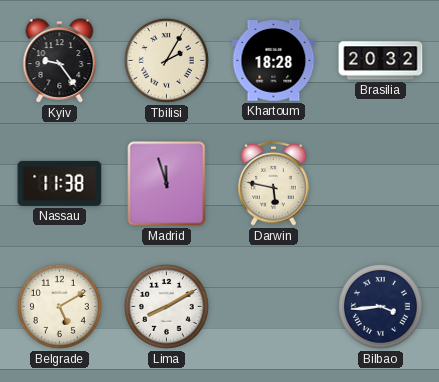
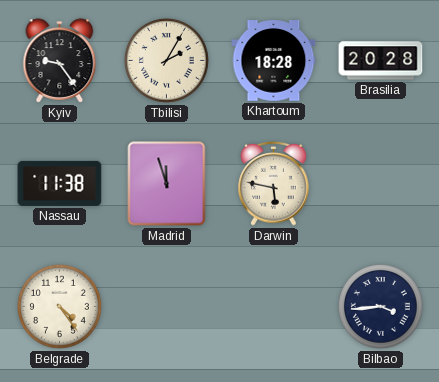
Brasilia: 20:32 -> 20:28
Belgrade: 5:10 -> 4:24
Lima: 8:10 -> none
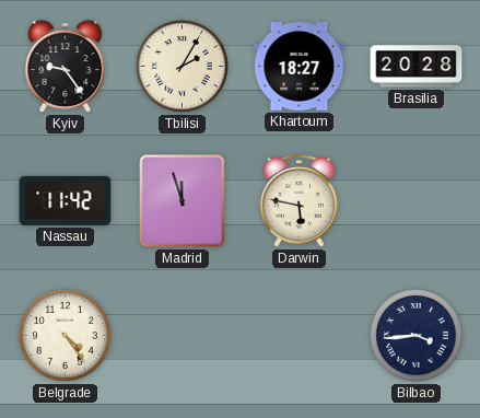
Khartoum: 18:28 -> 18:27
Nassau: 11:38 -> 11:42
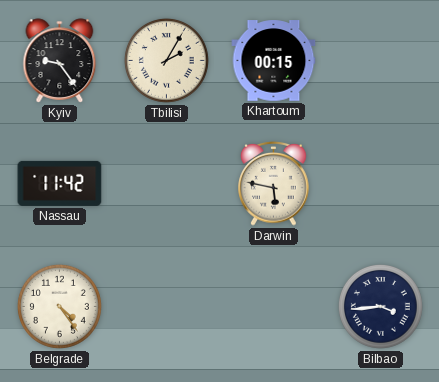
Khartoum: 18:27 -> 00:15
Brasilia: 20:28 -> none
Madrid: 11:57 -> none
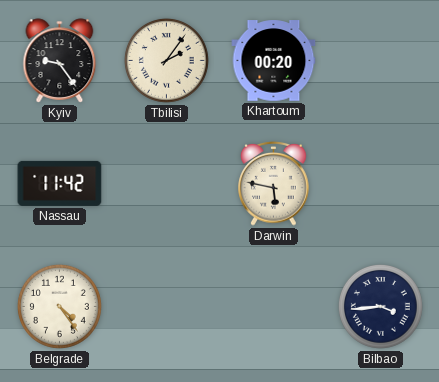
Tbilisi: 2:05 -> 2:06
Khartoum: 00:15 -> 00:20
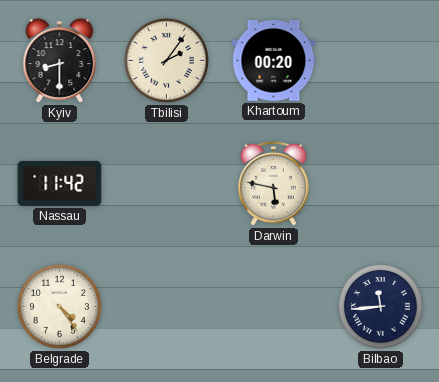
Kyiv: 9:24 -> 8:30
Bilbao: 3:44 -> 11:44
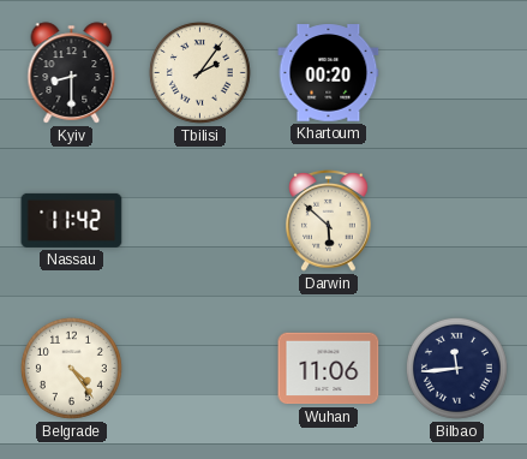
Darwin: 5:47 -> 5:52
Wuhan: none -> 11:06
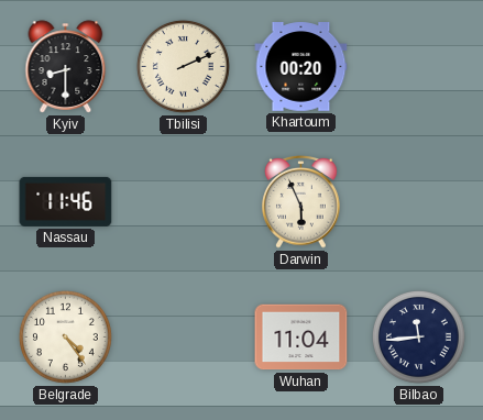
Tbilisi: 2:06 -> 2:11
Nassau: 11:42 -> 11:46
Darwin: 5:52 -> 5:56
Wuhan: 11:06 -> 11:04
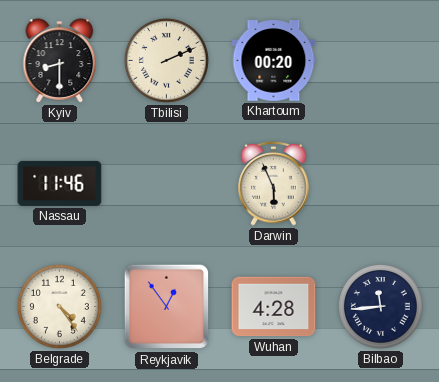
Reykjavik: none -> 12:54
Wuhan: 11:04 -> 4:28
